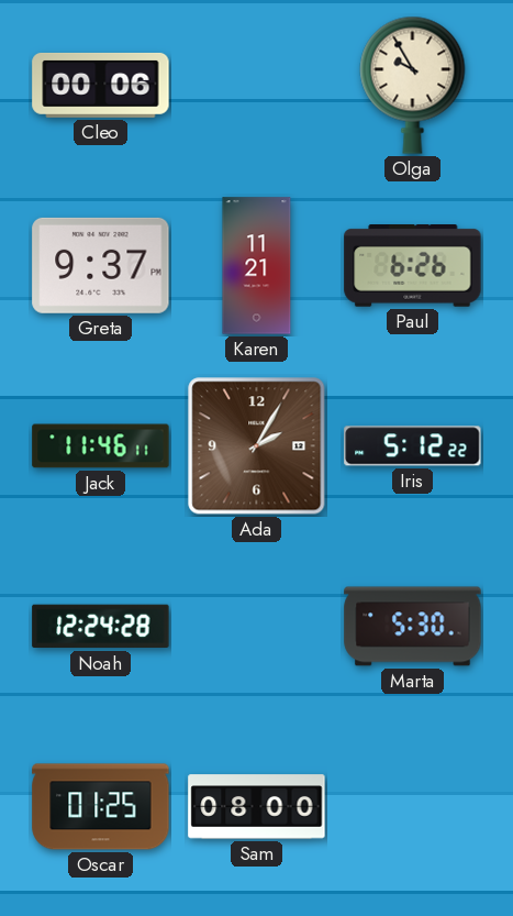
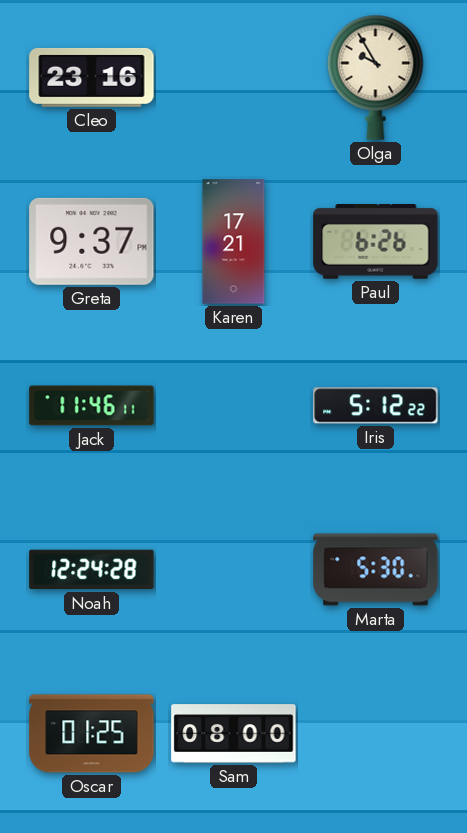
Cleo: 00:06 -> 23:16
Karen: 11:21 -> 17:21
Ada: 2:05 -> none
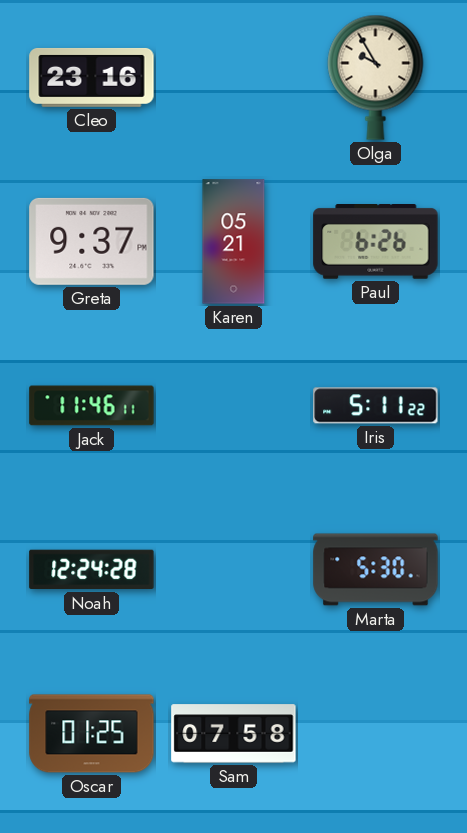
Karen: 17:21 -> 05:21
Iris: 5:12 -> 5:11
Sam: 08:00 -> 07:58
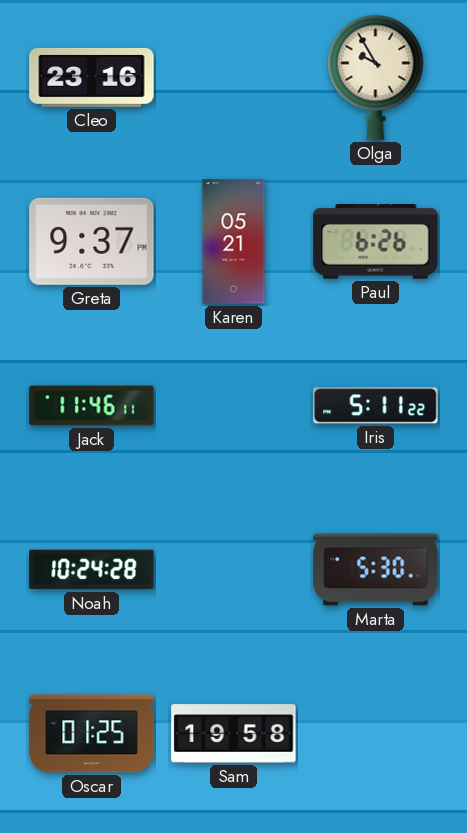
Noah: 12:24 -> 10:24
Sam: 07:58 -> 19:58
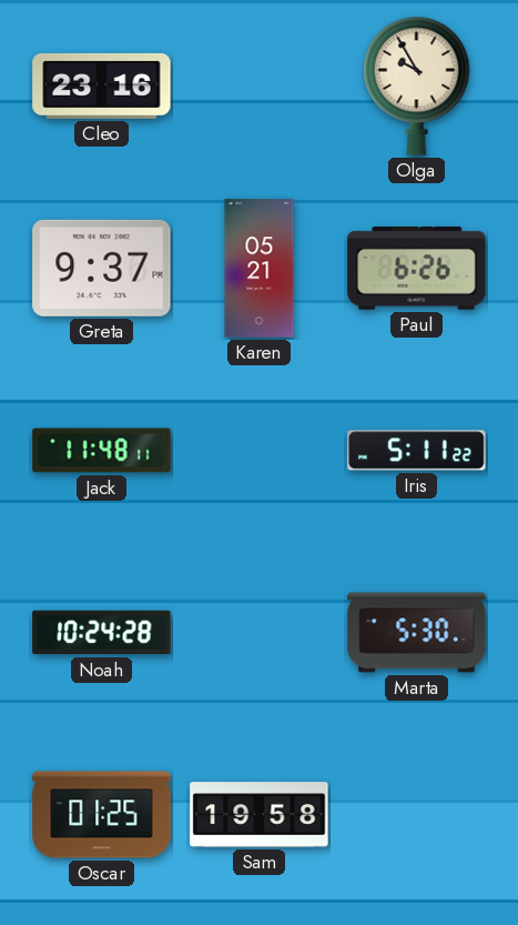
Jack: 11:46 -> 11:48
